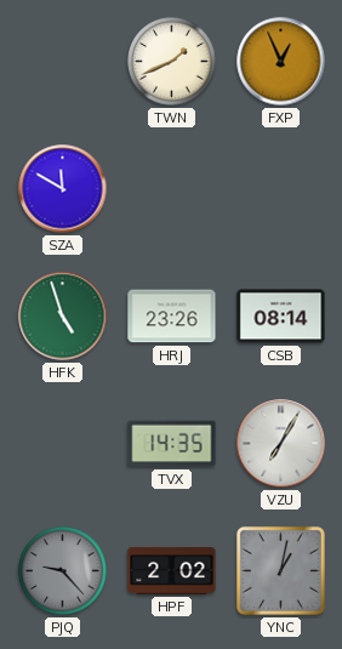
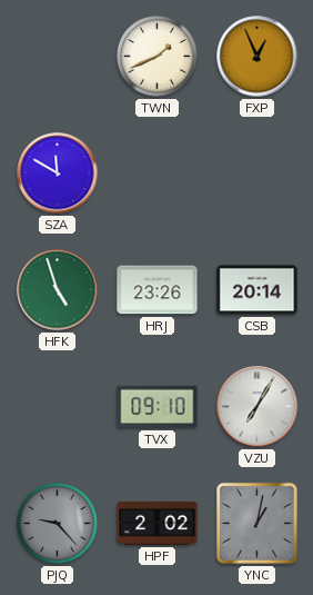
CSB: 08:14 -> 20:14
TVX: 14:35 -> 09:10
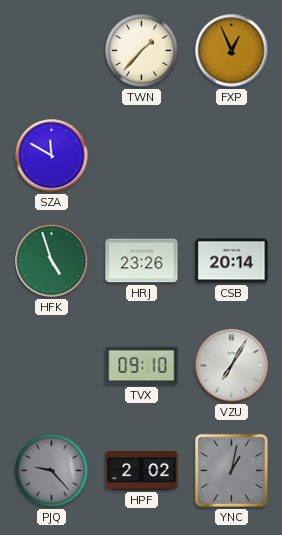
TWN: 1:41 -> 1:37
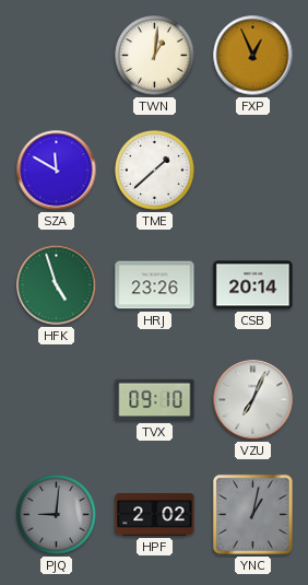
TWN: 1:37 -> 1:01
TME: none -> 1:38
VZU: 7:05 -> 7:04
PJQ: 9:23 -> 9:01
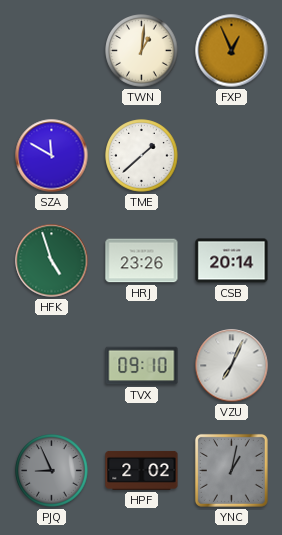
PJQ: 9:01 -> 8:56
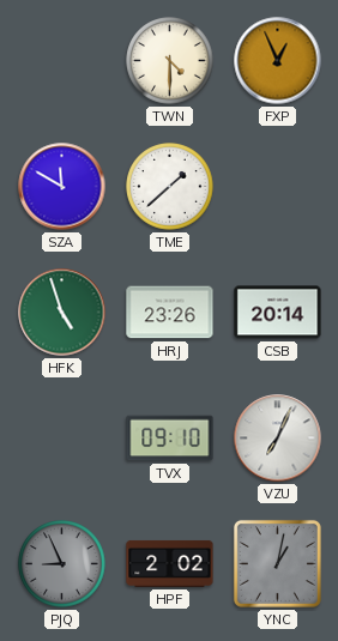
TWN: 1:01 -> 4:30
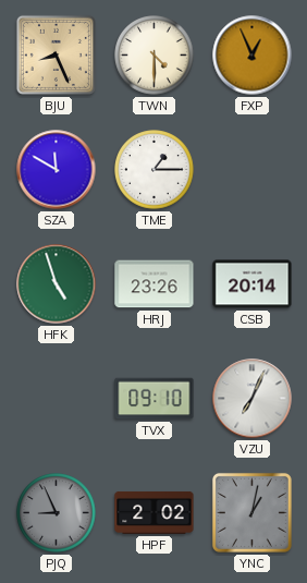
BJU: none -> 8:26
TME: 1:38 -> 1:15
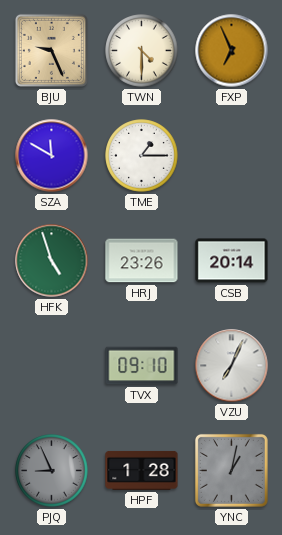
BJU: 8:26 -> 9:26
FXP: 12:56 -> 6:56
HPF: 2:02 -> 1:28
